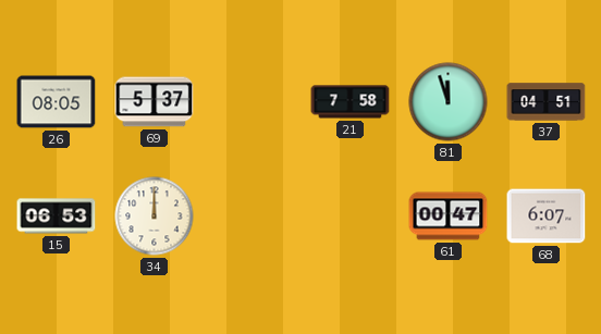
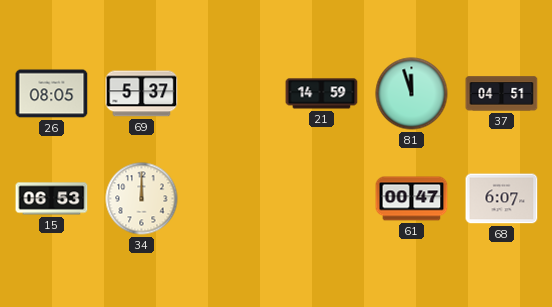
21: 7:58 -> 14:59
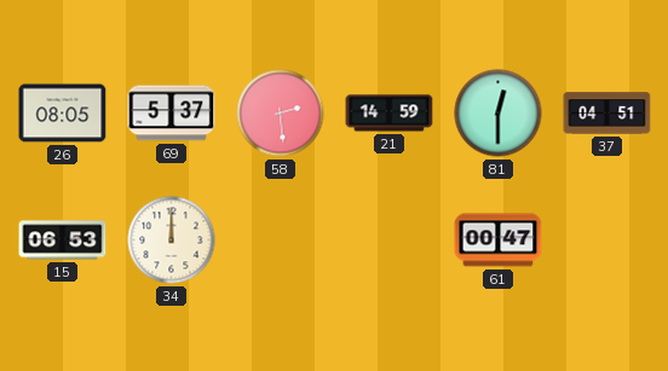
58: none -> 2:29
81: 11:57 -> 12:30
68: 6:07 -> none
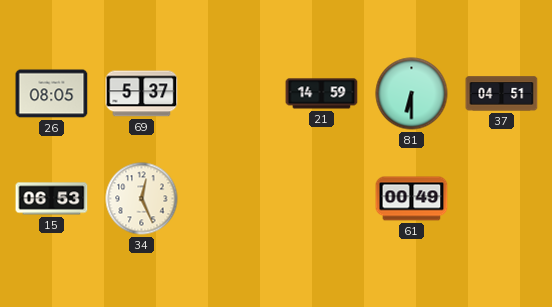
58: 2:29 -> none
81: 12:30 -> 6:30
34: 12:00 -> 12:26
61: 00:47 -> 00:49
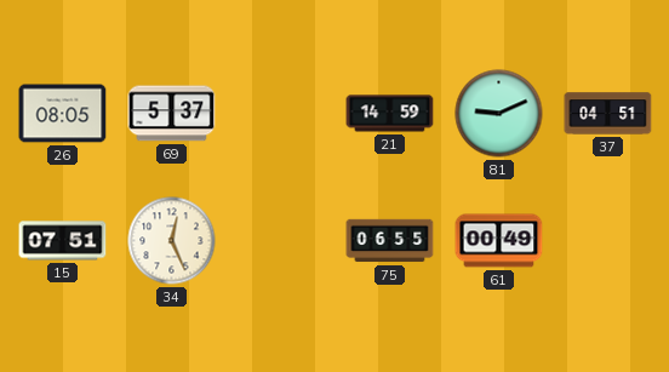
81: 6:30 -> 9:11
15: 06:53 -> 07:51
75: none -> 06:55
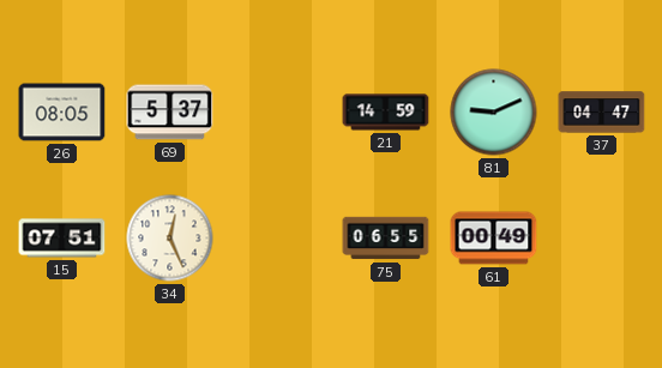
37: 04:51 -> 04:47
